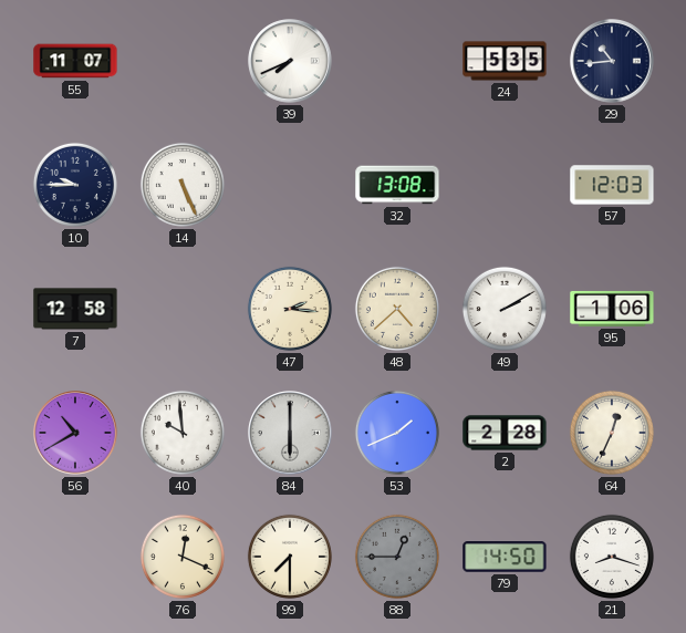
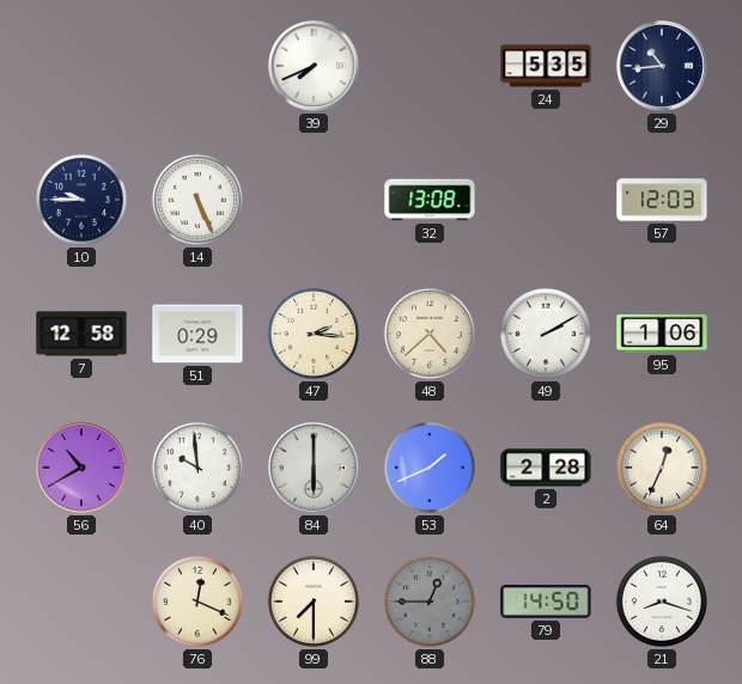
55: 11:07 -> none
51: none -> 0:29
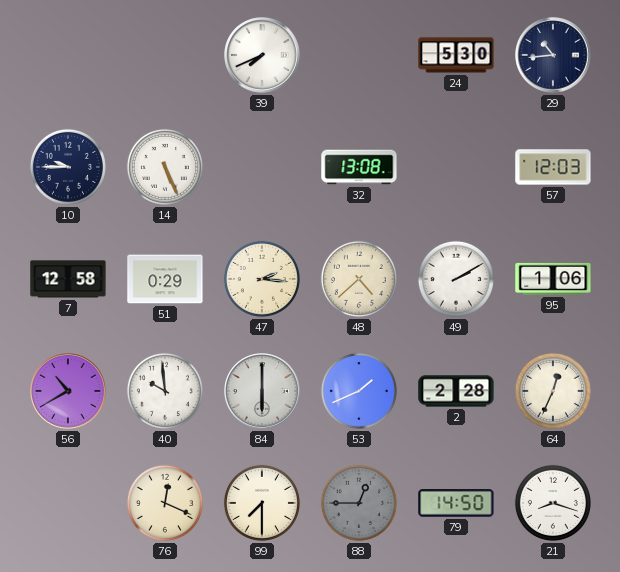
24: 5:35 -> 5:30
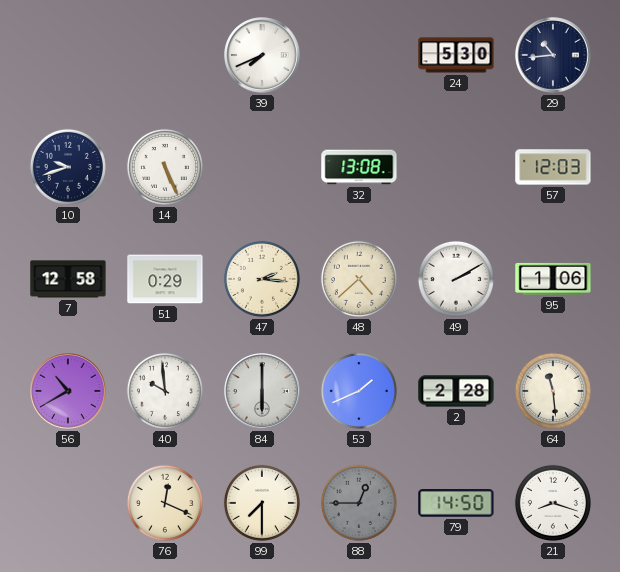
10: 9:45 -> 9:42
64: 12:34 -> 11:29
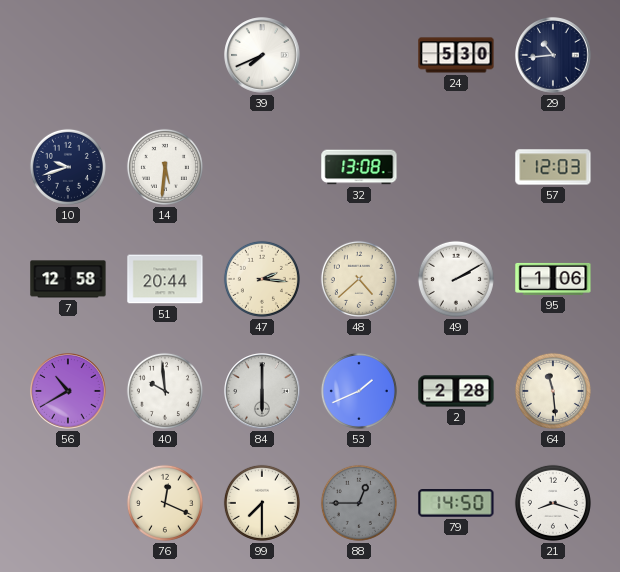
14: 5:26 -> 5:31
51: 0:29 -> 20:44
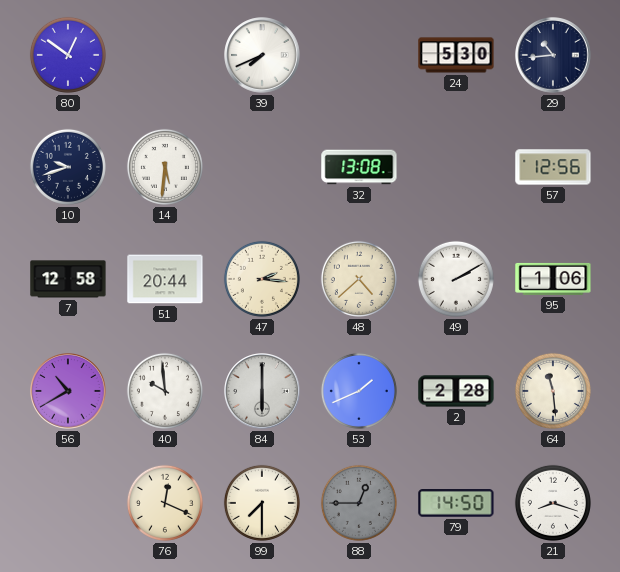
80: none -> 12:51
57: 12:03 -> 12:56
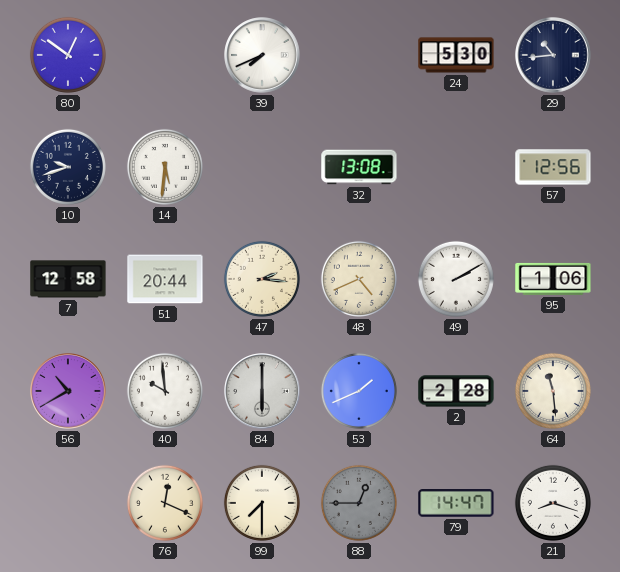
48: 4:38 -> 4:41
79: 14:50 -> 14:47
